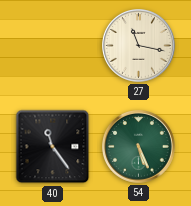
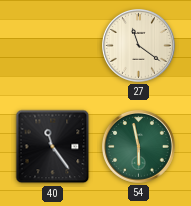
27: 11:17 -> 11:21
54: 5:26 -> 5:58
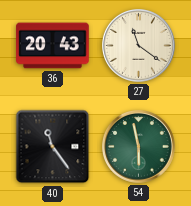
36: none -> 20:43
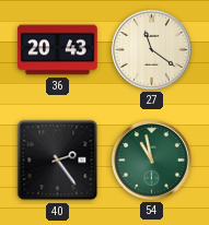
40: 11:24 -> 2:24
54: 5:58 -> 10:58
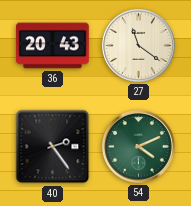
54: 10:58 -> 4:11
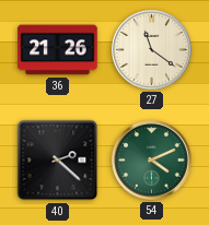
36: 20:43 -> 21:26
40: 2:24 -> 2:22
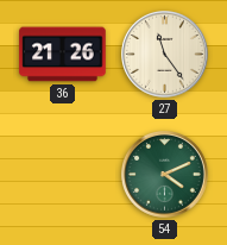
27: 11:21 -> 11:24
40: 2:22 -> none
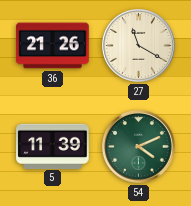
27: 11:24 -> 11:20
5: none -> 11:39
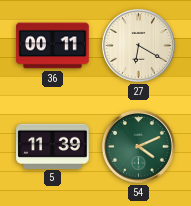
36: 21:26 -> 00:11
27: 11:20 -> 6:20
